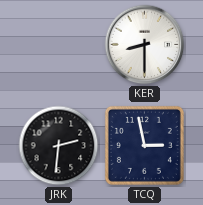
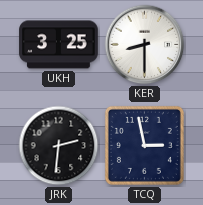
UKH: none -> 3:25
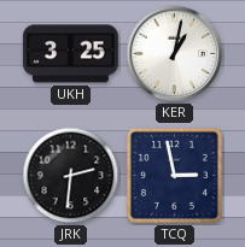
KER: 8:30 -> 1:02
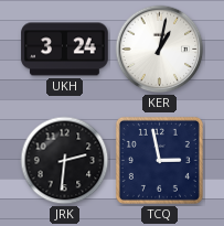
UKH: 3:25 -> 3:24
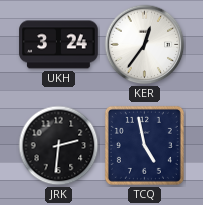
KER: 1:02 -> 12:36
TCQ: 2:58 -> 4:58
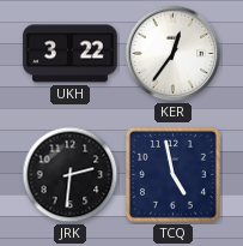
UKH: 3:24 -> 3:22
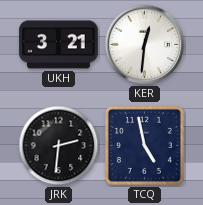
UKH: 3:22 -> 3:21
KER: 12:36 -> 12:31
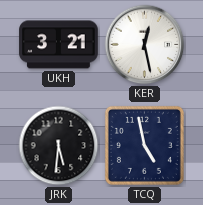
KER: 12:31 -> 12:28
JRK: 2:31 -> 5:31
